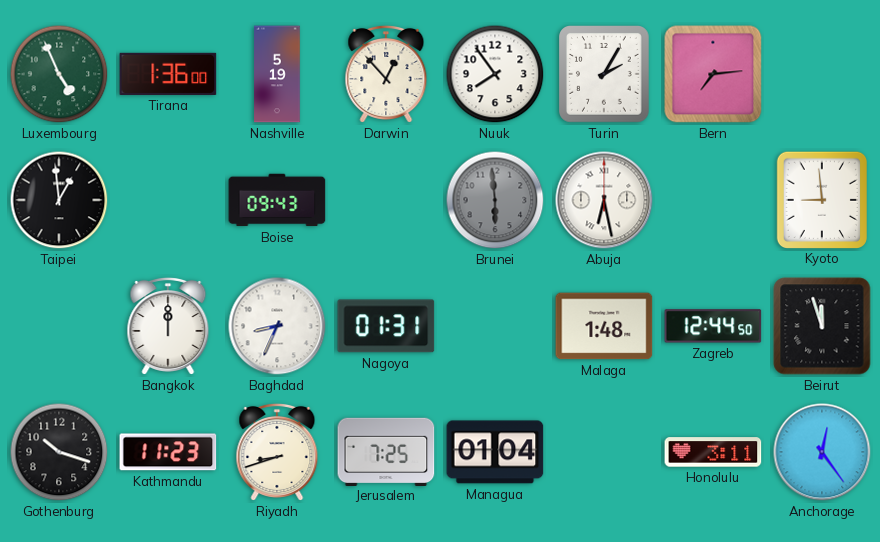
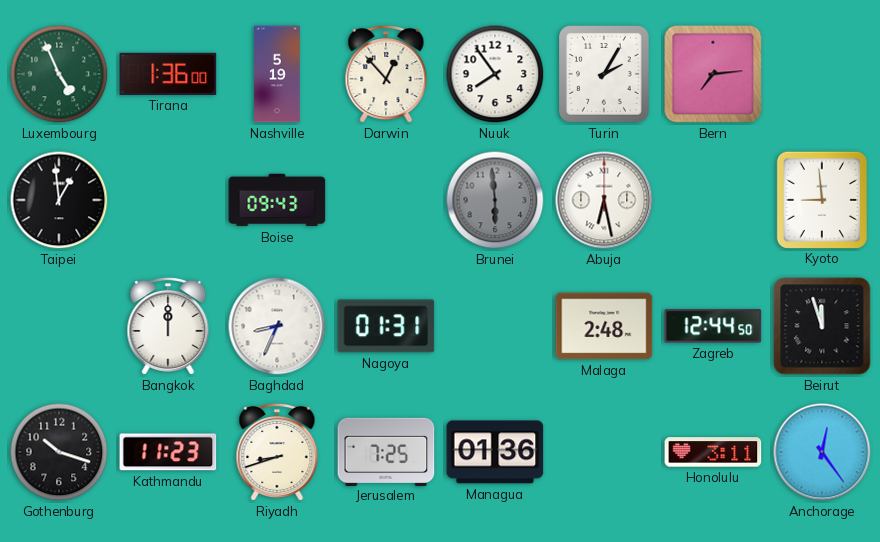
Malaga: 1:48 -> 2:48
Managua: 01:04 -> 01:36
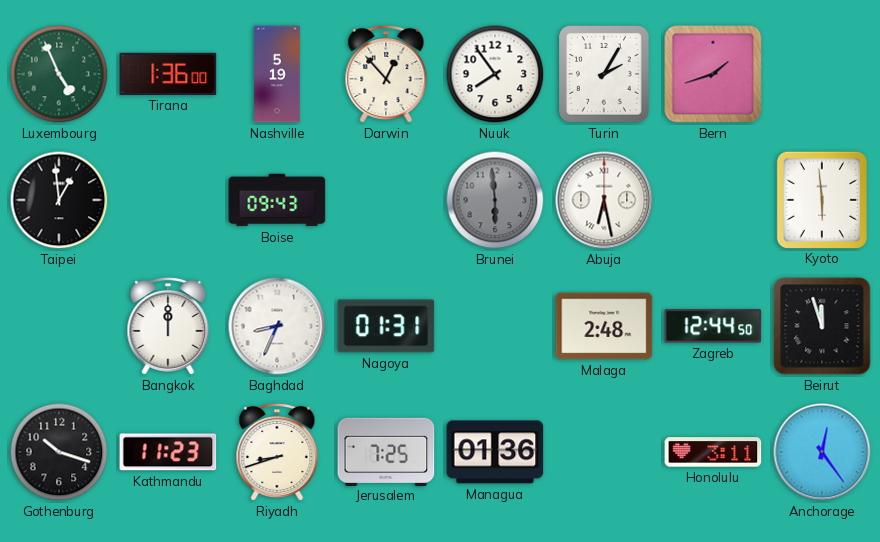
Bern: 7:14 -> 1:42
Kyoto: 8:59 -> 5:59
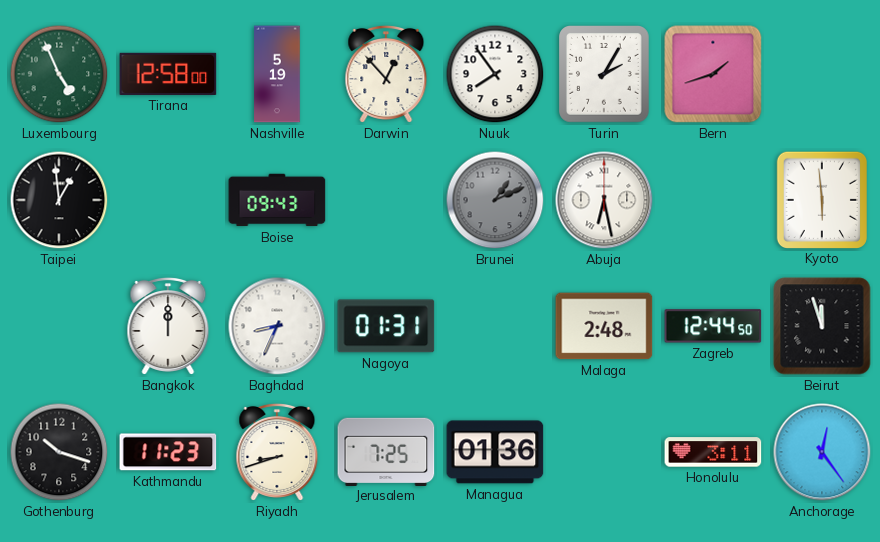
Tirana: 1:36 -> 12:58
Brunei: 5:59 -> 1:11
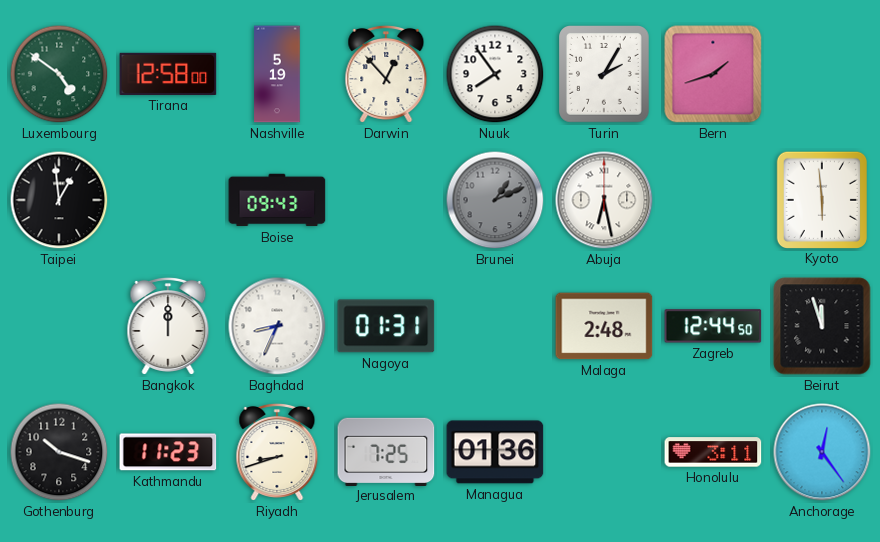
Luxembourg: 4:56 -> 4:51
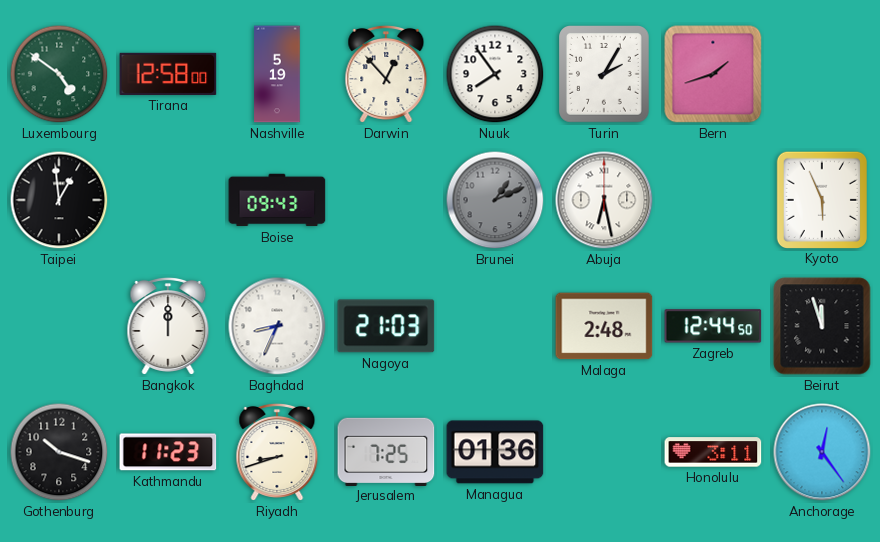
Kyoto: 5:59 -> 5:56
Nagoya: 01:31 -> 21:03
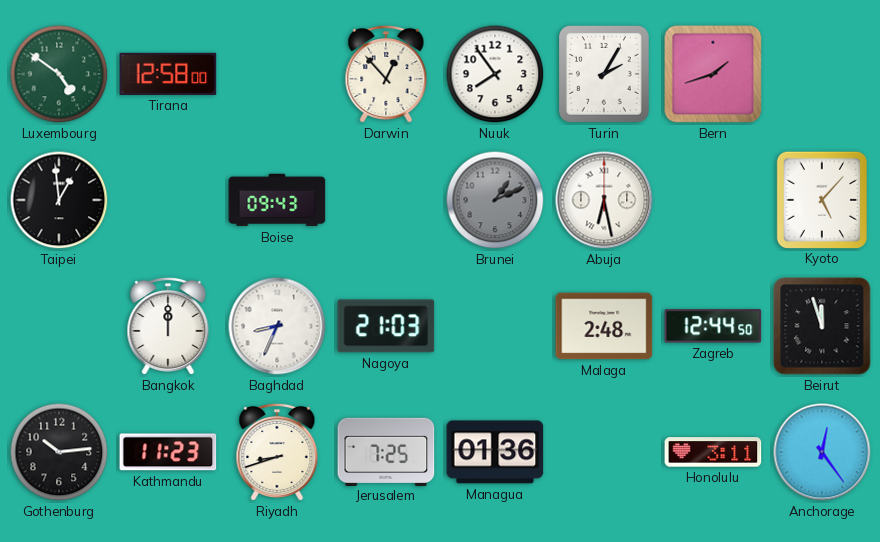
Nashville: 5:19 -> none
Kyoto: 5:56 -> 5:07
Gothenburg: 10:18 -> 10:14
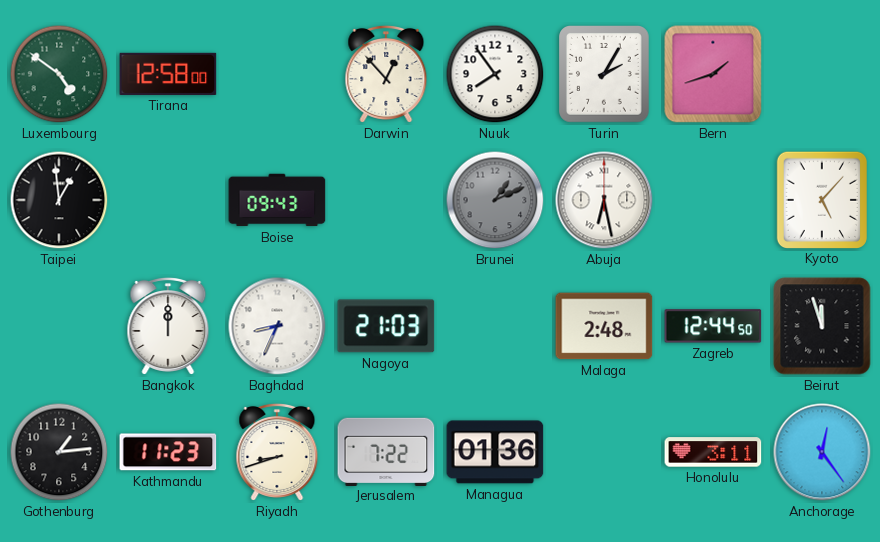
Gothenburg: 10:14 -> 1:14
Jerusalem: 7:25 -> 7:22
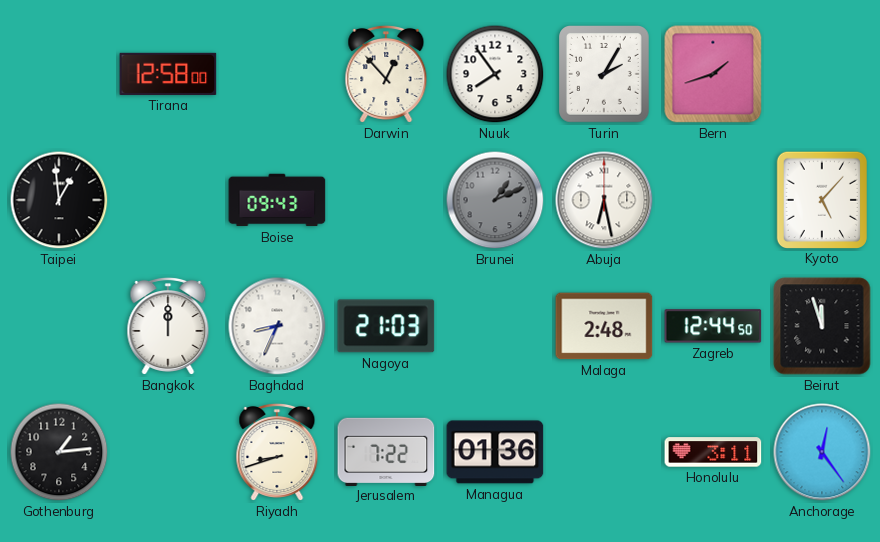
Luxembourg: 4:51 -> none
Kathmandu: 11:23 -> none
